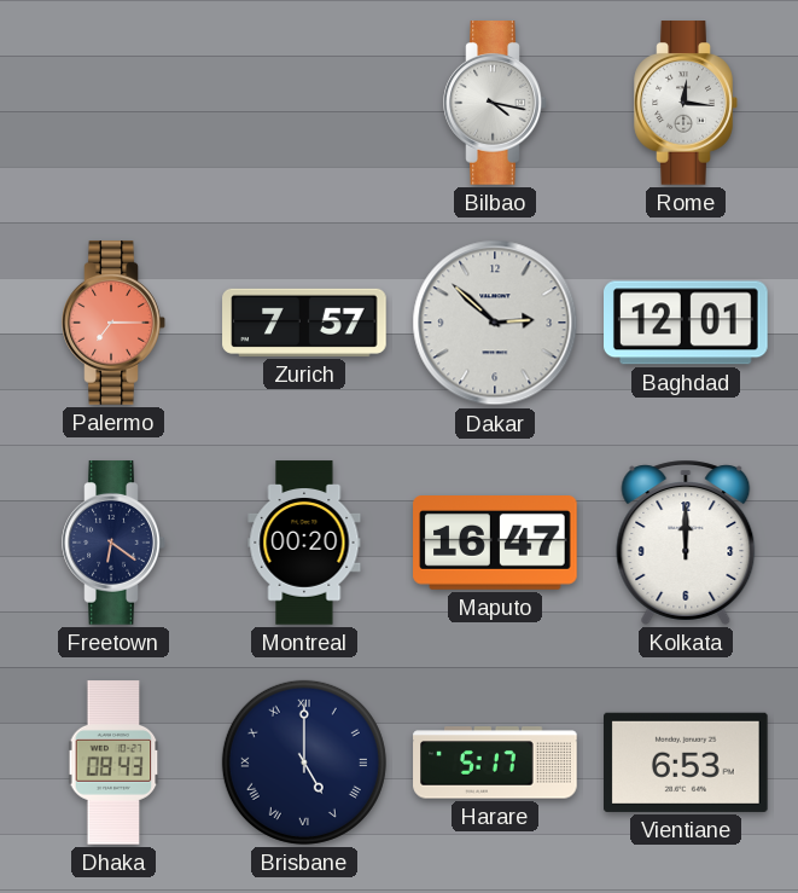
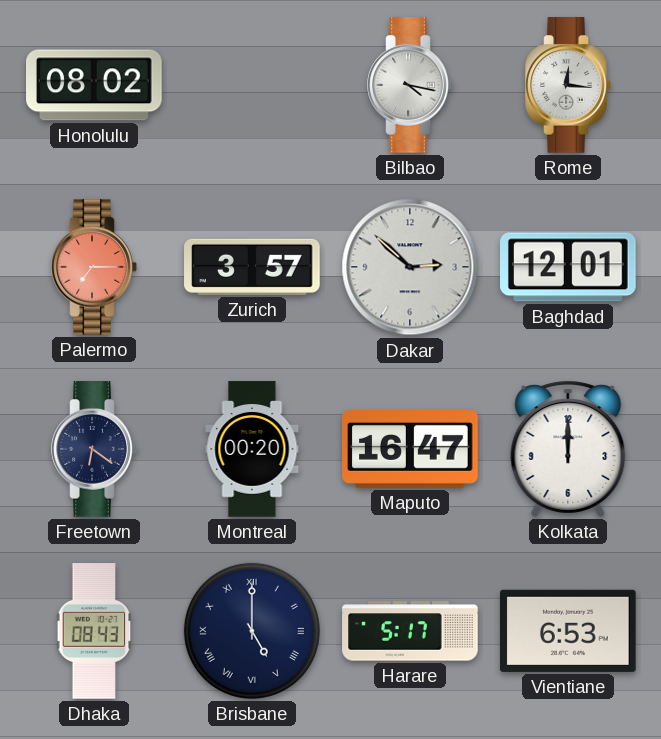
Honolulu: none -> 08:02
Zurich: 7:57 -> 3:57
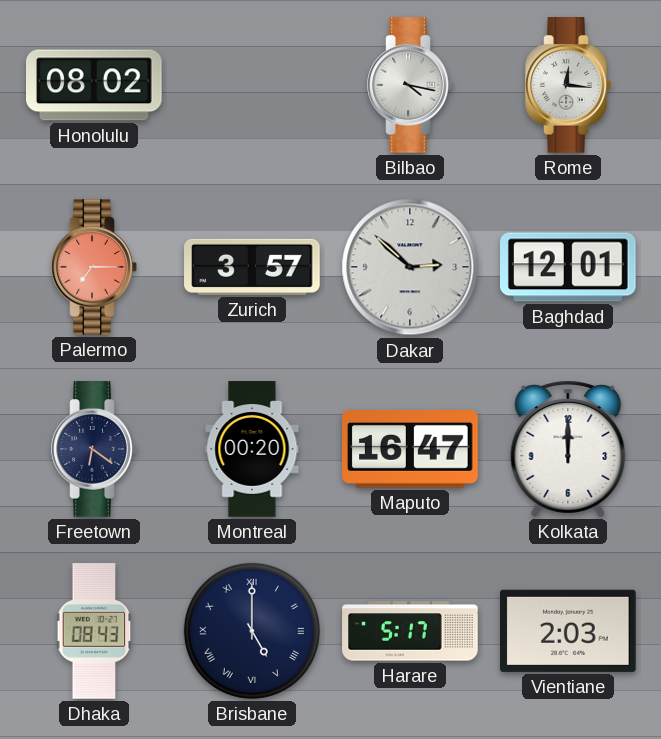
Vientiane: 6:53 -> 2:03
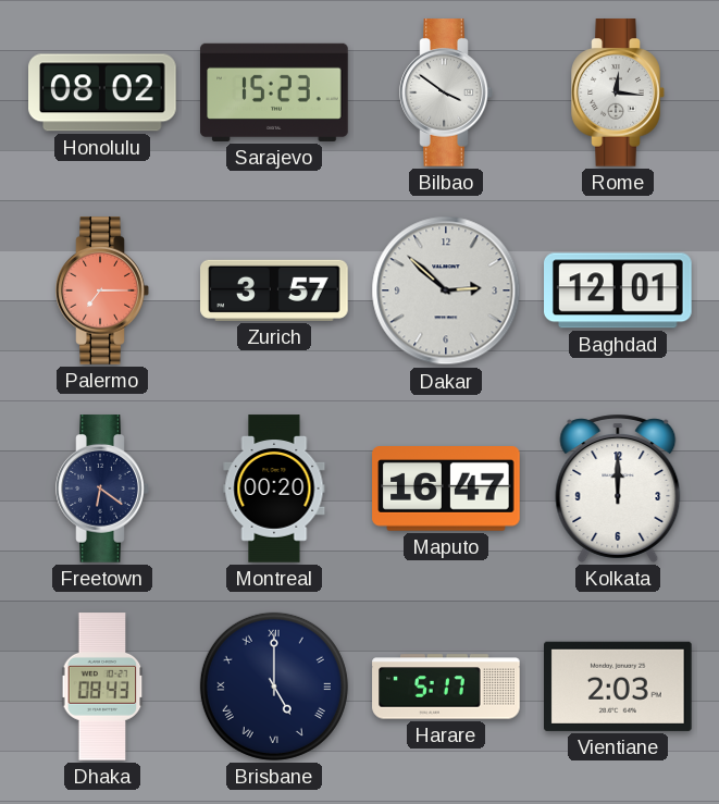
Sarajevo: none -> 15:23
Bilbao: 4:17 -> 3:51
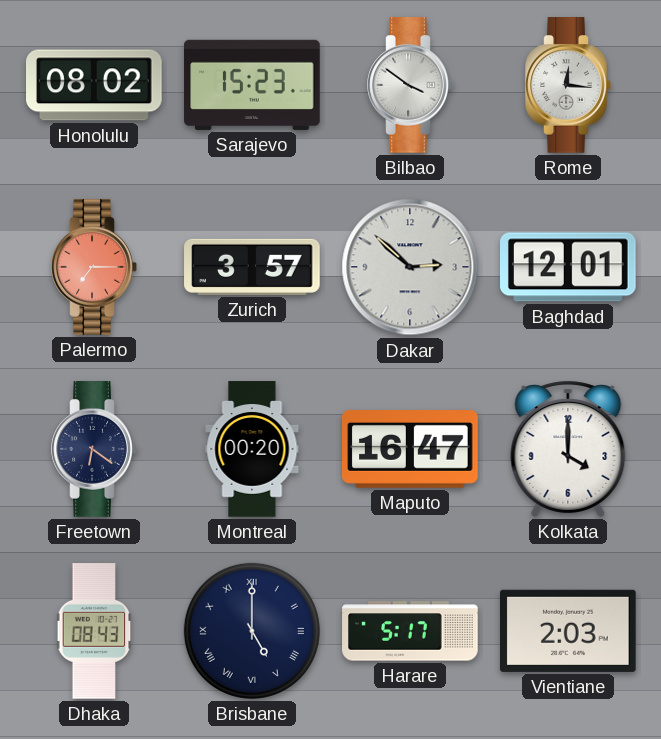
Kolkata: 12:00 -> 4:00
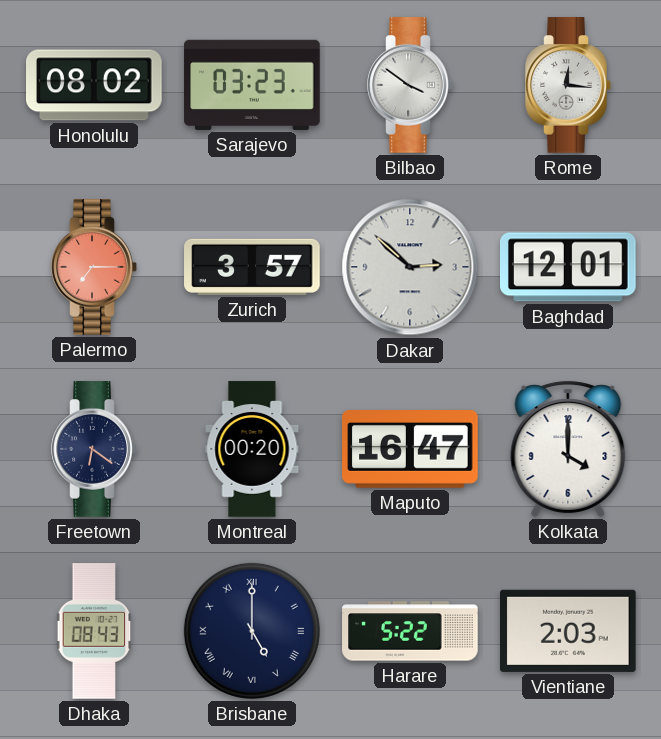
Sarajevo: 15:23 -> 03:23
Harare: 5:17 -> 5:22
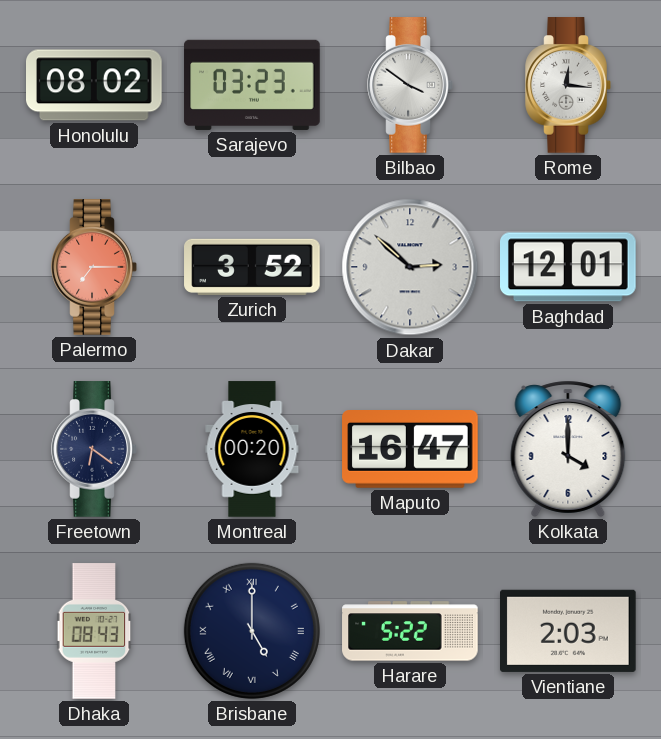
Zurich: 3:57 -> 3:52
